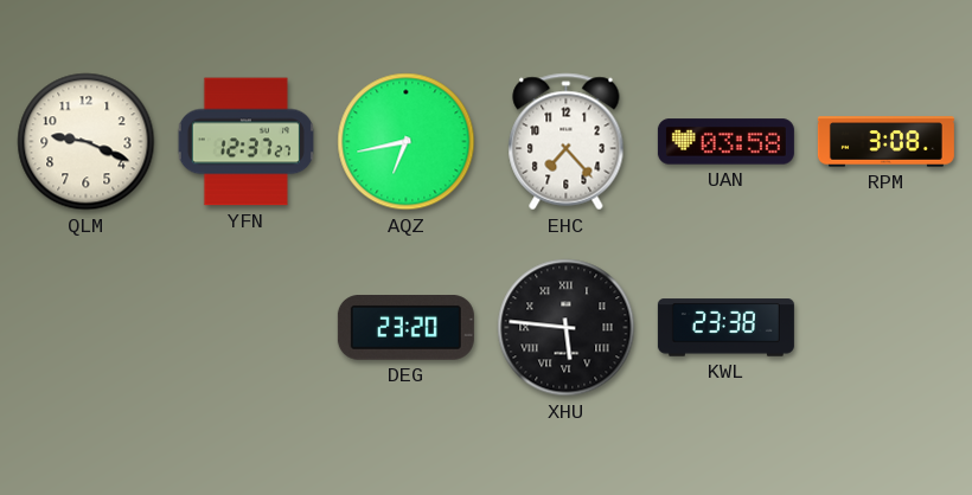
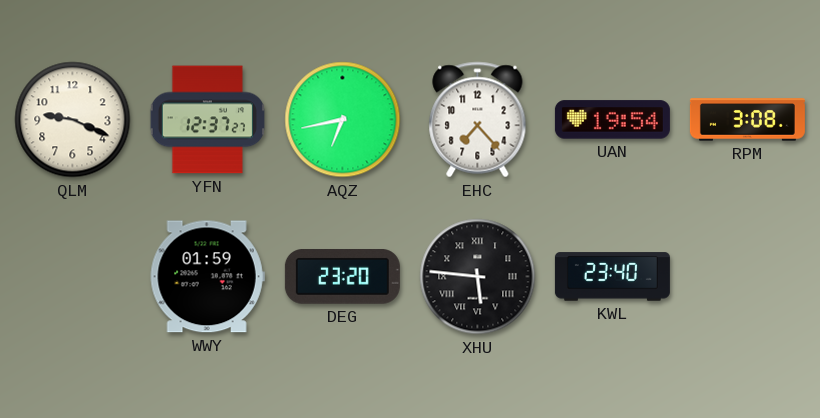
UAN: 03:58 -> 19:54
WWY: none -> 01:59
KWL: 23:38 -> 23:40
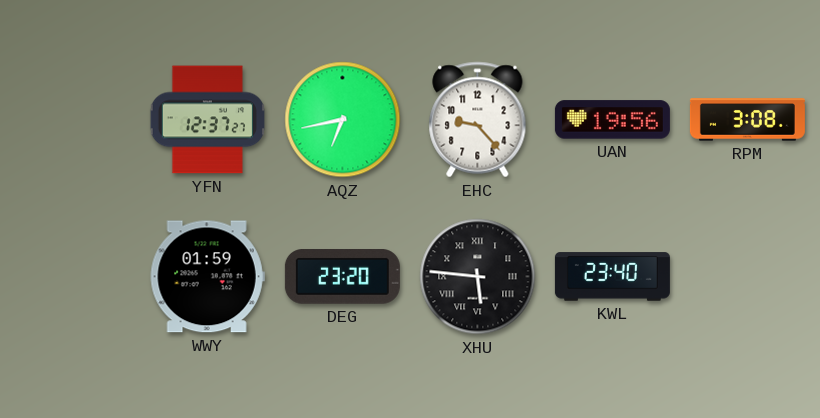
QLM: 9:19 -> none
EHC: 7:23 -> 9:23
UAN: 19:54 -> 19:56
